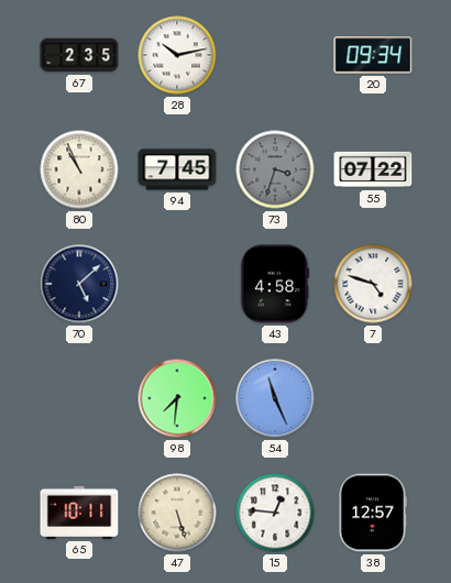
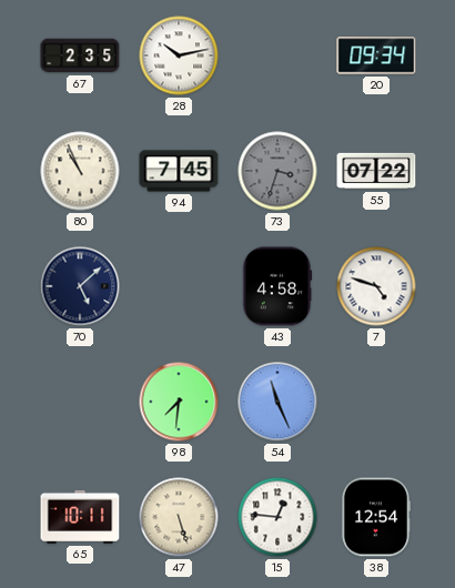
38: 12:57 -> 12:54
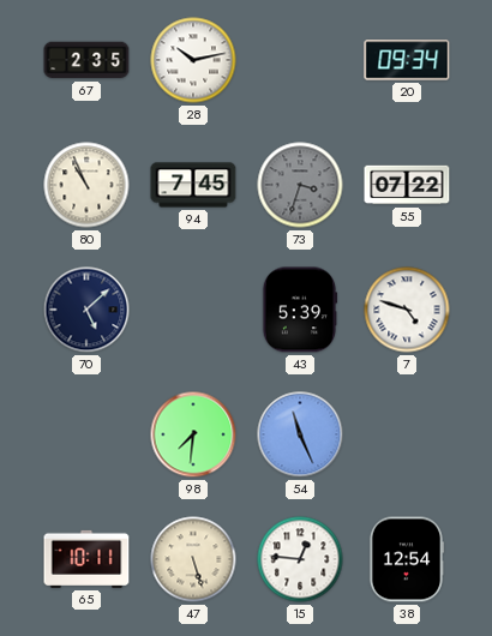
43: 4:58 -> 5:39
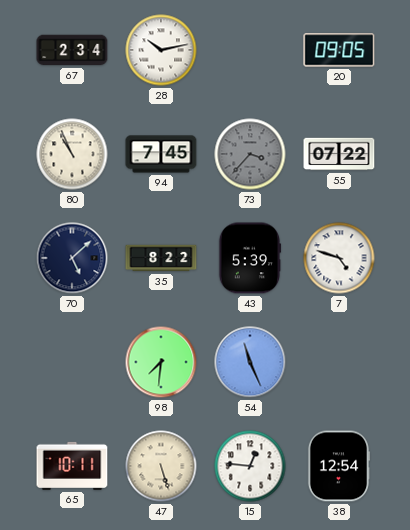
67: 2:35 -> 2:34
20: 09:34 -> 09:05
73: 3:33 -> 3:37
35: none -> 8:22
